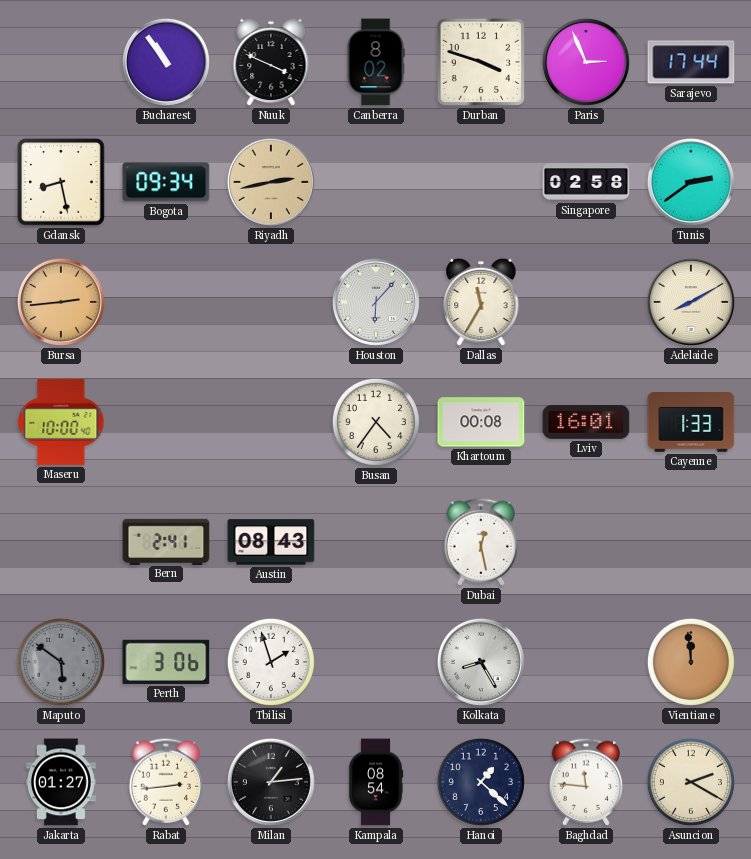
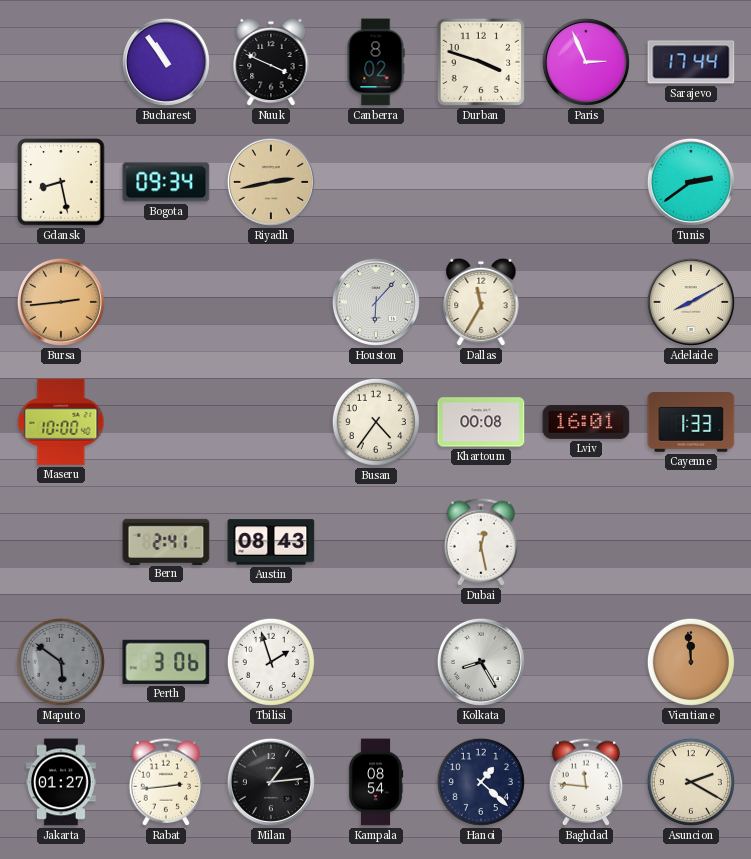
Singapore: 02:58 -> none
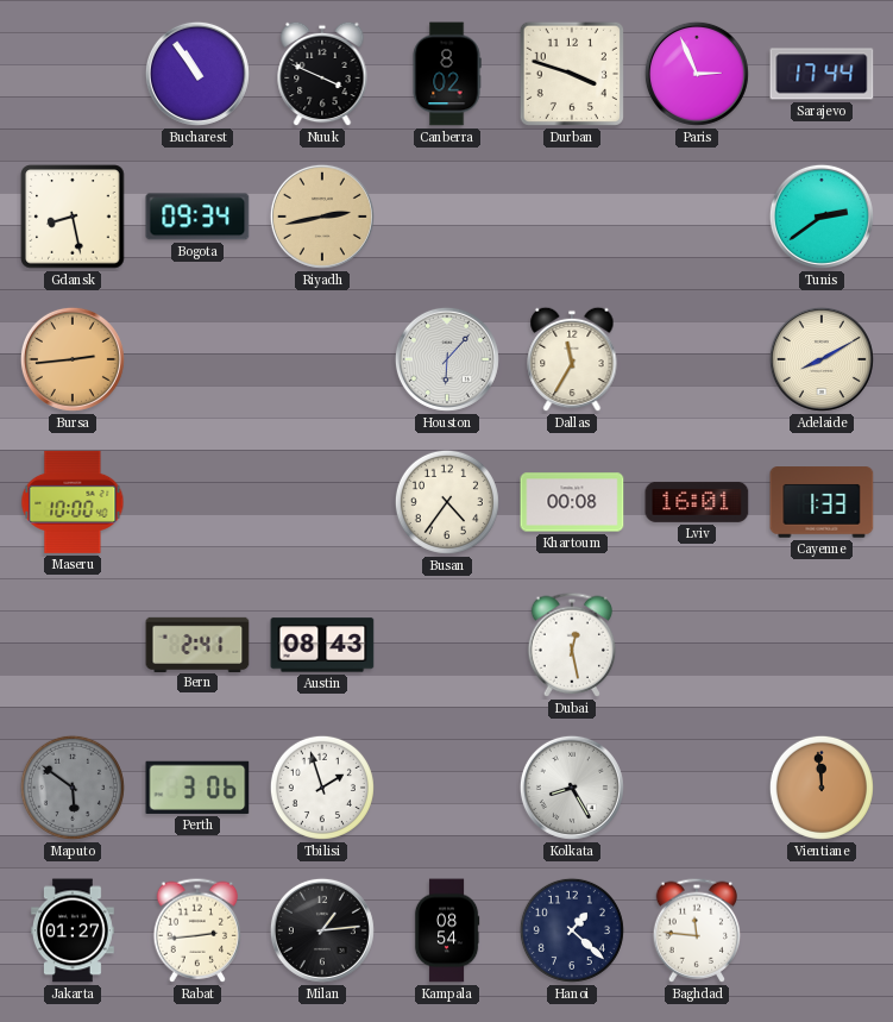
Asuncion: 2:20 -> none
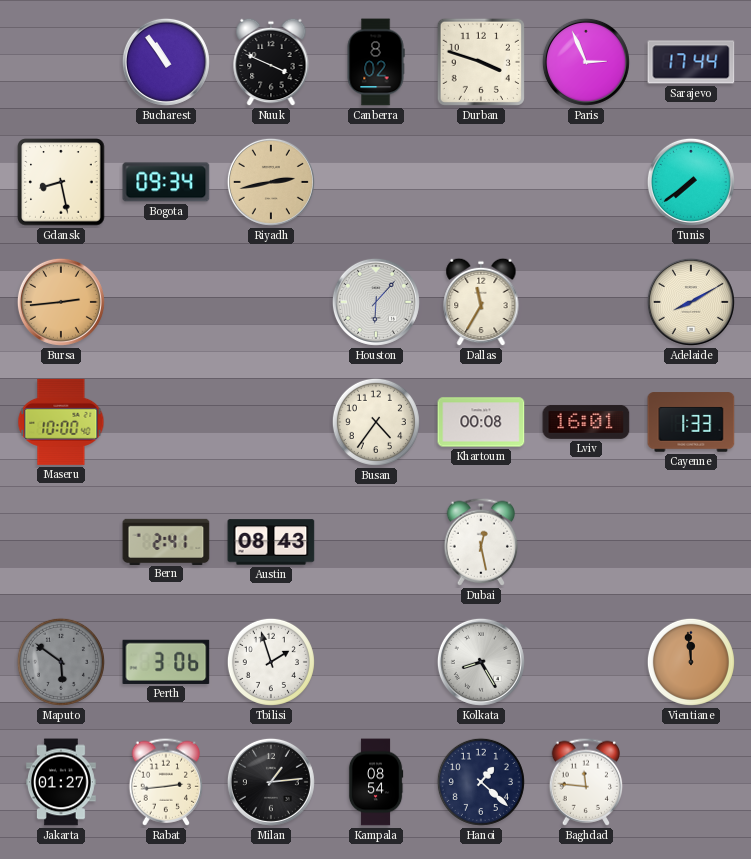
Tunis: 2:39 -> 7:39
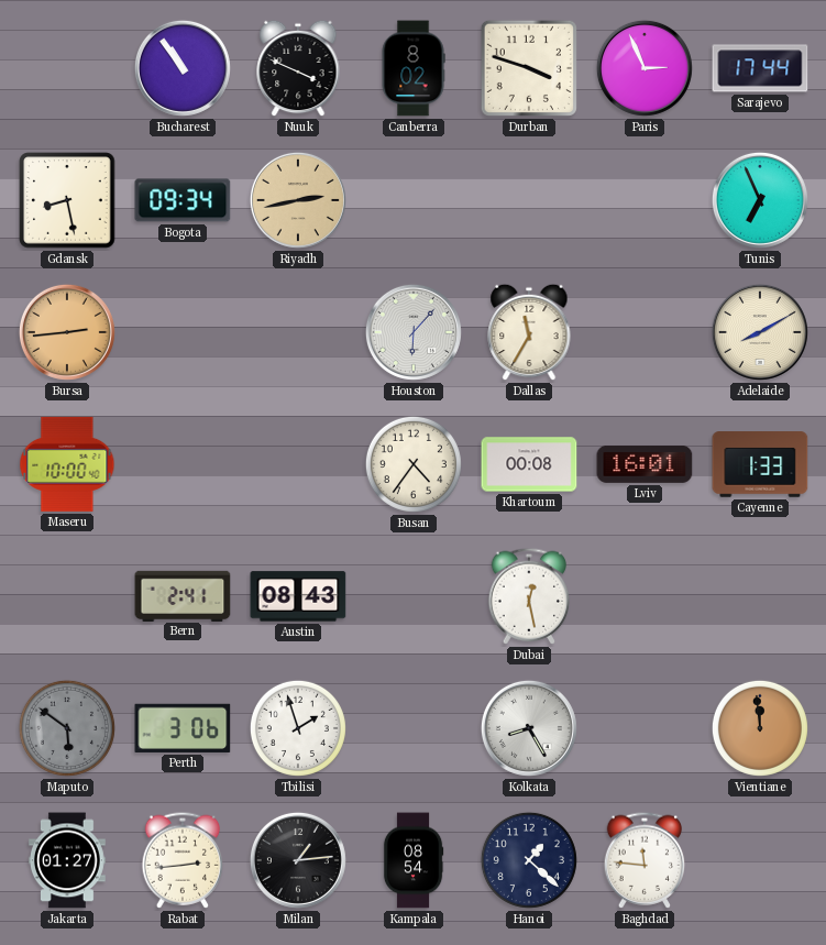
Tunis: 7:39 -> 6:56
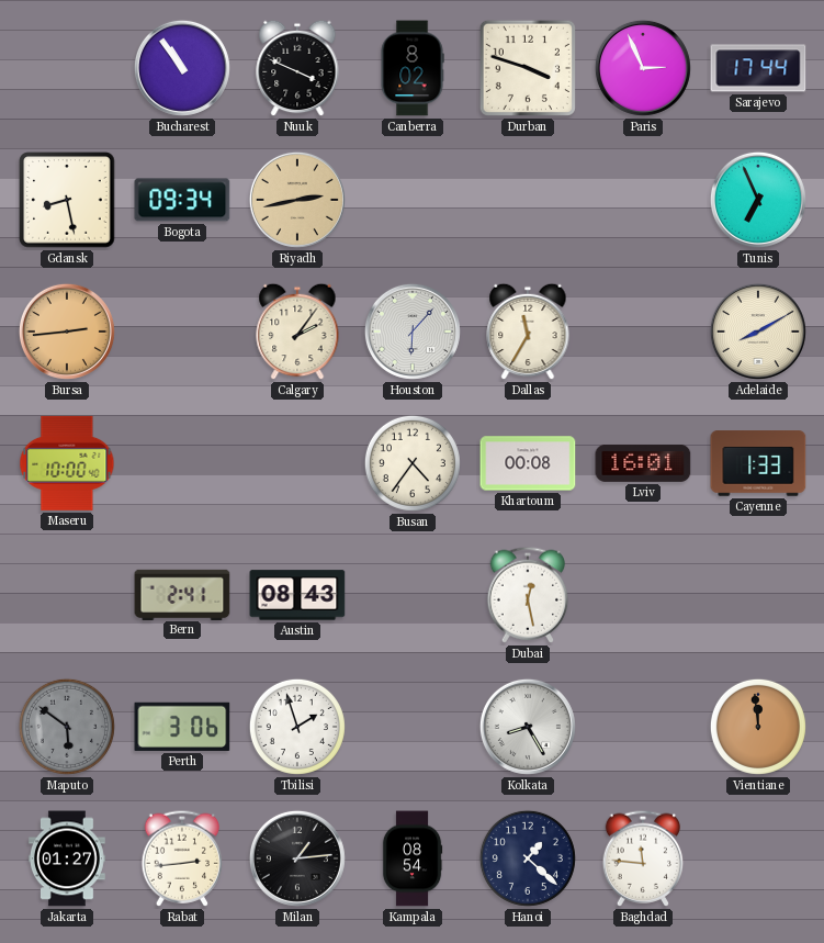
Calgary: none -> 2:06
